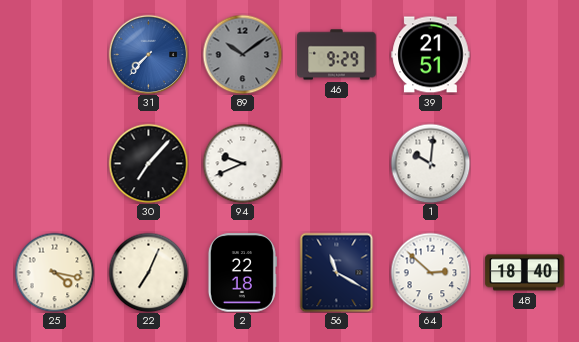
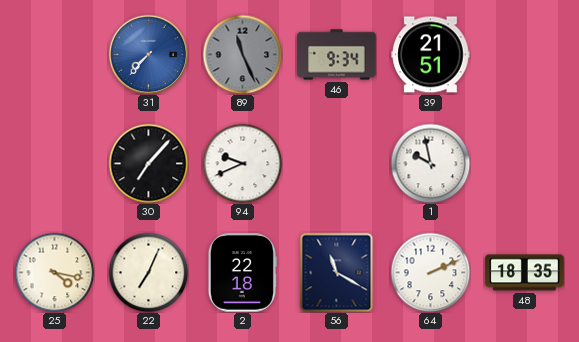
89: 10:09 -> 11:26
46: 9:29 -> 9:34
1: 10:01 -> 9:58
64: 2:52 -> 2:11
48: 18:40 -> 18:35
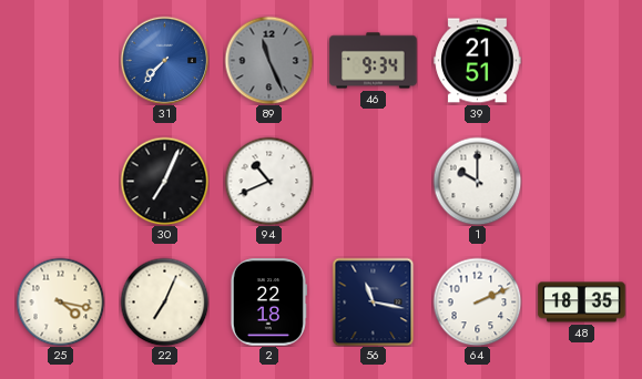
30: 7:07 -> 7:04
94: 9:41 -> 10:41
1: 9:58 -> 10:00
56: 11:20 -> 11:17
